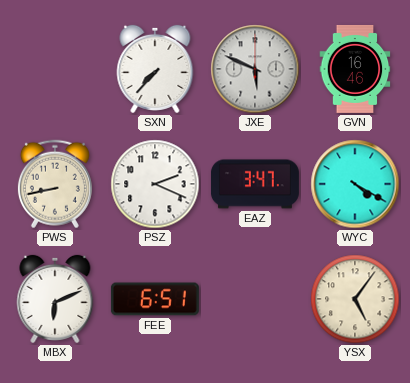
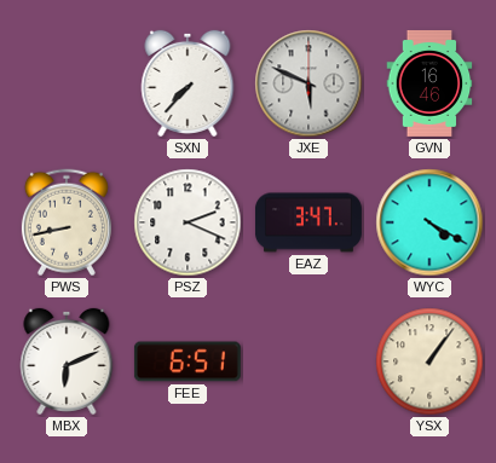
YSX: 5:06 -> 1:06
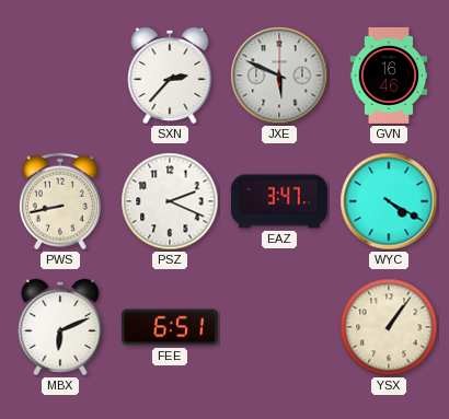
SXN: 7:37 -> 2:37
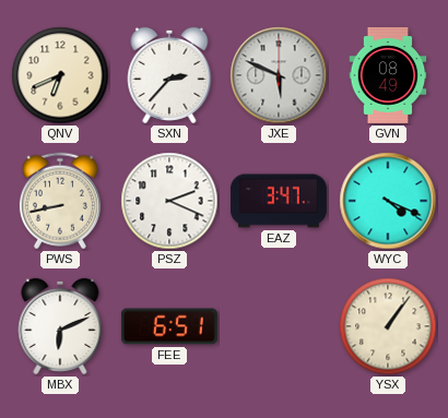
QNV: none -> 6:41
GVN: 16:46 -> 08:49
WYC: 4:20 -> 4:19
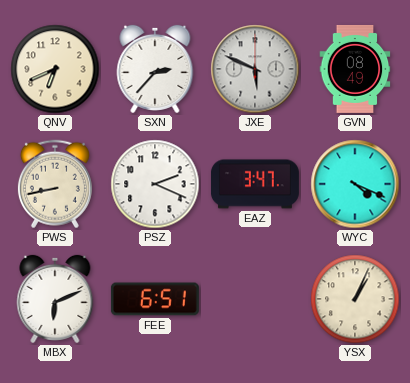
YSX: 1:06 -> 1:04
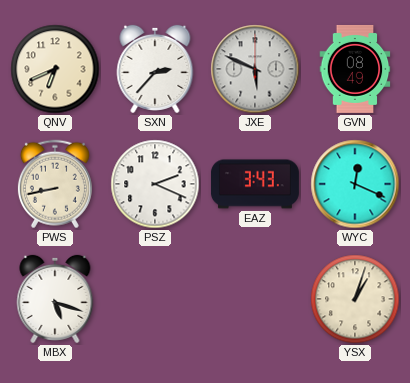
EAZ: 3:47 -> 3:43
WYC: 4:19 -> 12:19
MBX: 6:11 -> 5:18
FEE: 6:51 -> none
YSX: 1:04 -> 1:03
